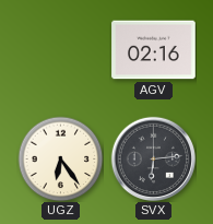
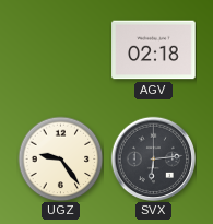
AGV: 02:16 -> 02:18
UGZ: 6:24 -> 9:24
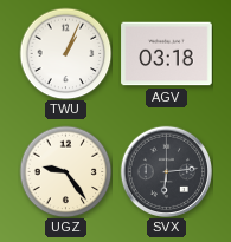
TWU: none -> 1:04
AGV: 02:18 -> 03:18
